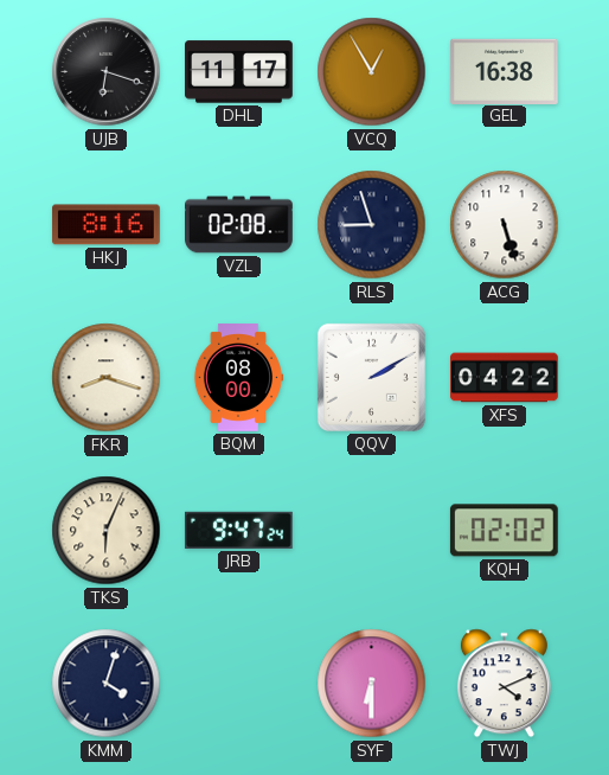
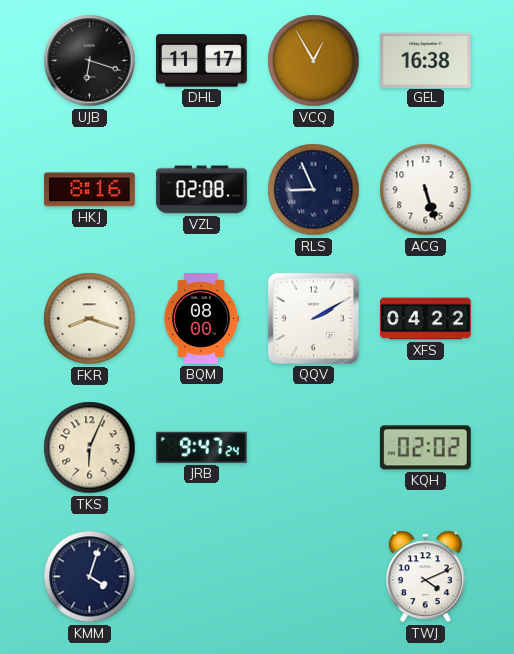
RLS: 8:57 -> 8:56
SYF: 6:30 -> none
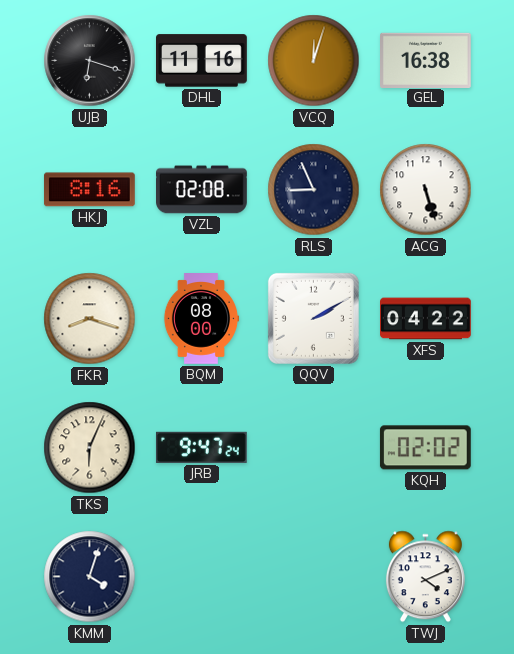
DHL: 11:17 -> 11:16
VCQ: 12:55 -> 12:03
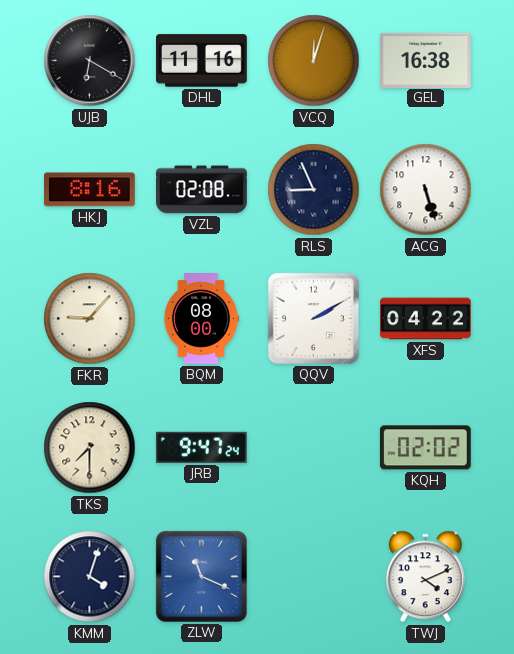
UJB: 6:18 -> 6:20
FKR: 8:18 -> 9:07
TKS: 6:04 -> 7:30
ZLW: none -> 11:19
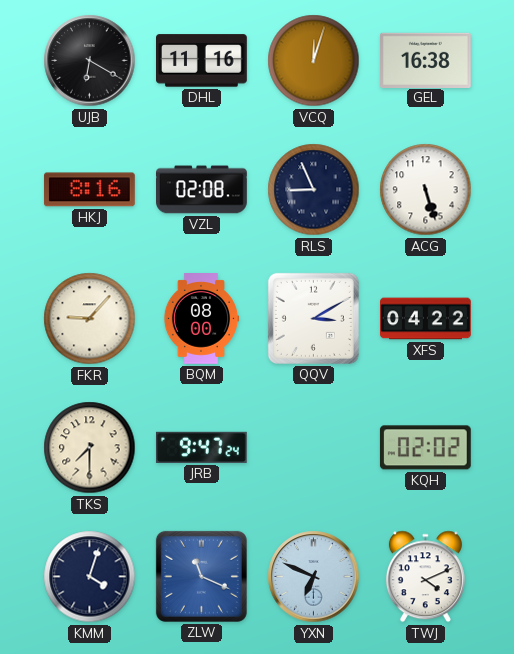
QQV: 2:10 -> 3:10
YXN: none -> 6:49
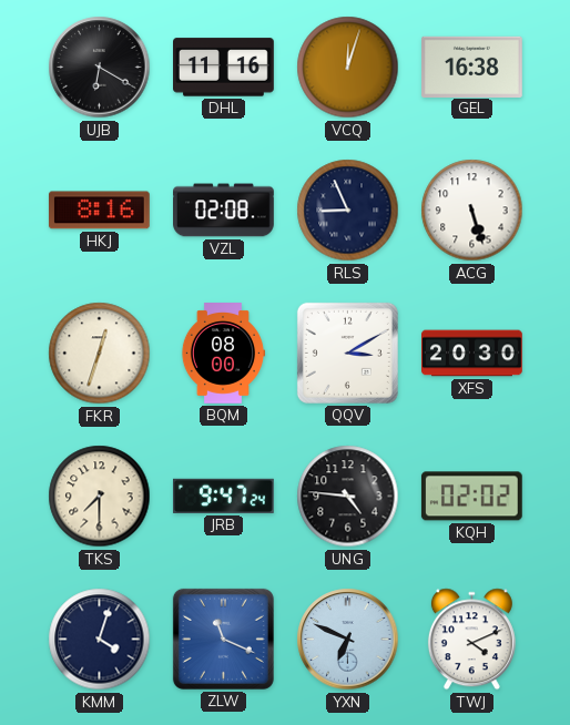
FKR: 9:07 -> 12:33
XFS: 04:22 -> 20:30
UNG: none -> 4:46
